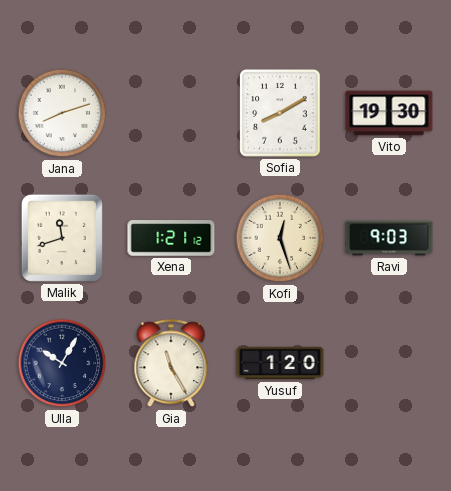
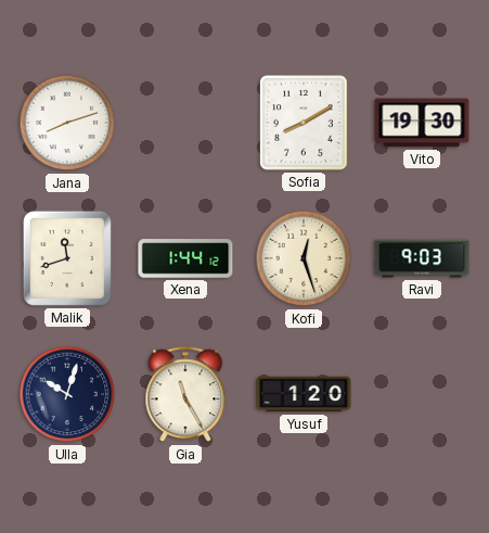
Xena: 1:21 -> 1:44
Ulla: 10:05 -> 10:03
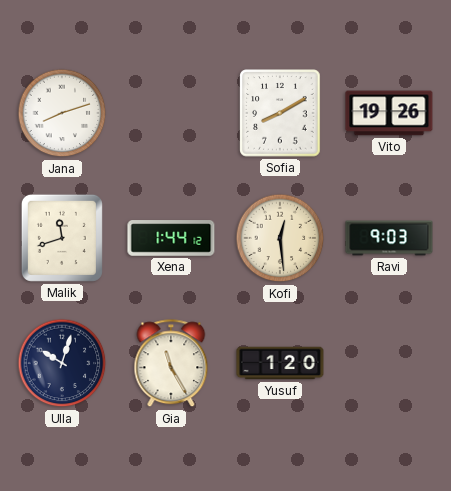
Vito: 19:30 -> 19:26
Kofi: 12:27 -> 12:29
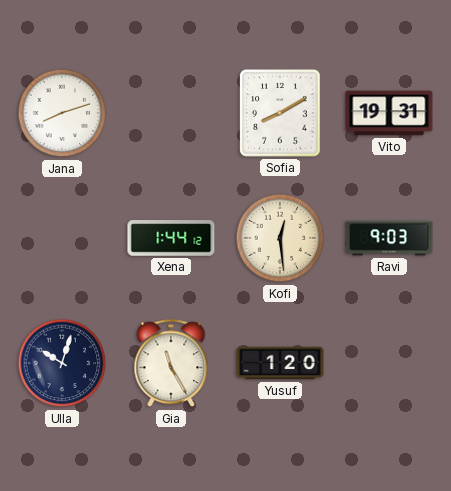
Vito: 19:26 -> 19:31
Malik: 11:42 -> none
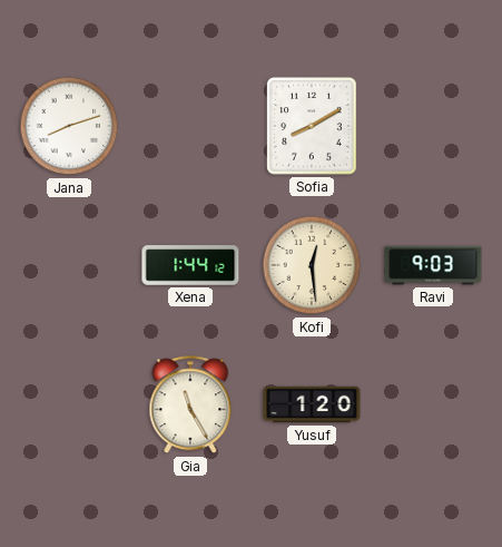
Vito: 19:31 -> none
Ulla: 10:03 -> none
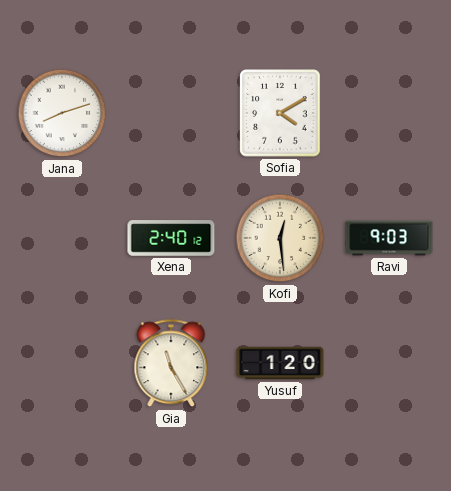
Sofia: 8:10 -> 4:10
Xena: 1:44 -> 2:40
